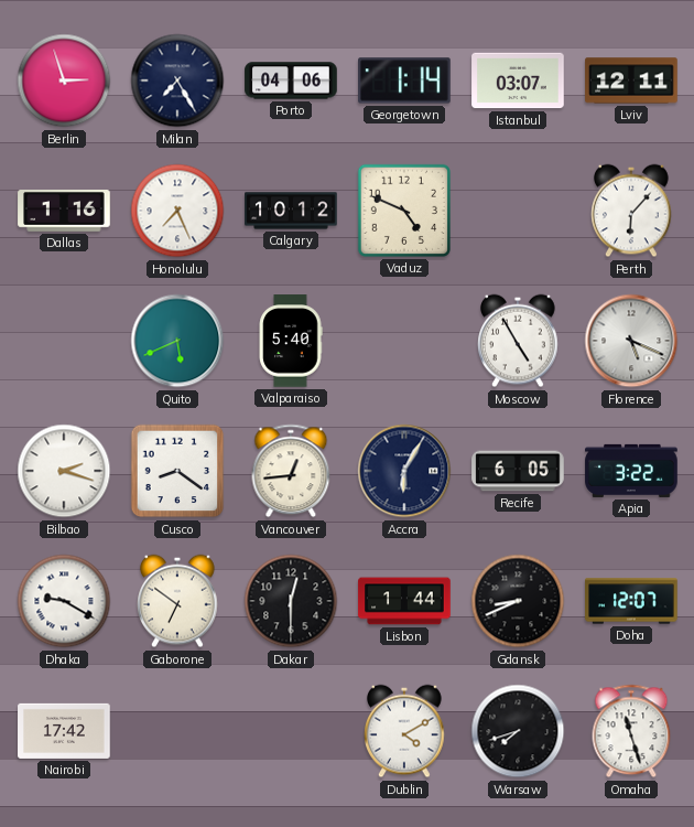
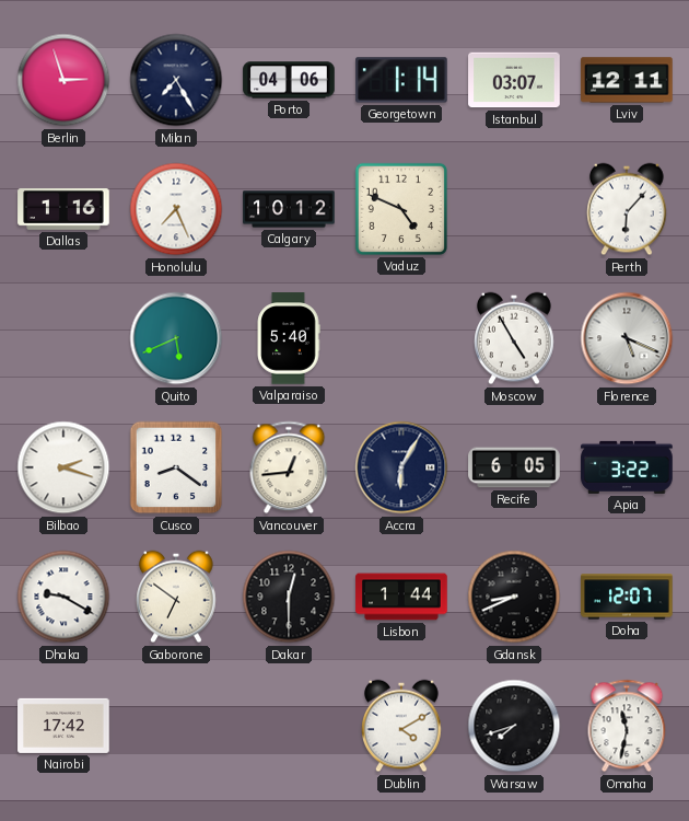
Omaha: 11:27 -> 11:32
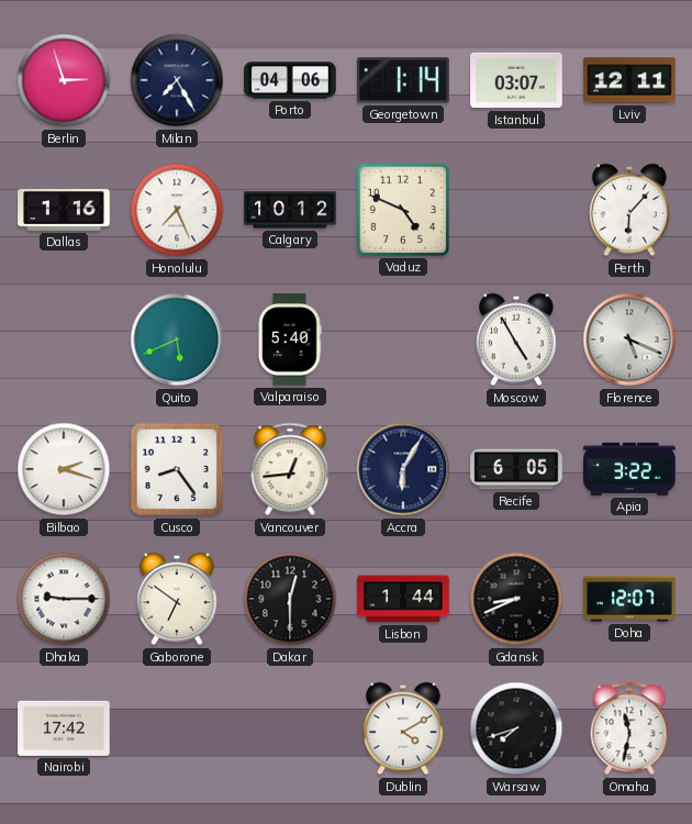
Cusco: 8:21 -> 8:24
Dhaka: 9:20 -> 9:15
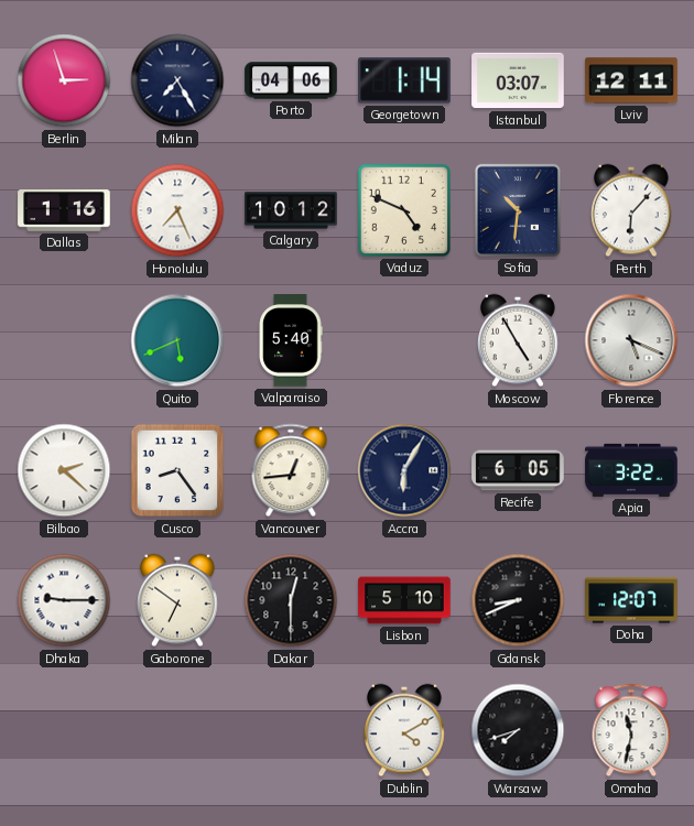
Sofia: none -> 10:31
Bilbao: 2:18 -> 2:22
Lisbon: 1:44 -> 5:10
Nairobi: 17:42 -> none
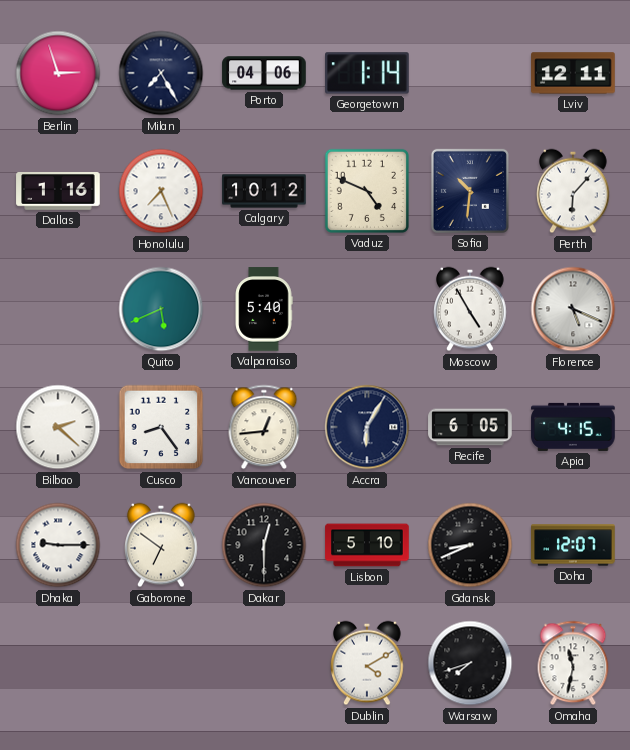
Istanbul: 03:07 -> none
Apia: 3:22 -> 4:15
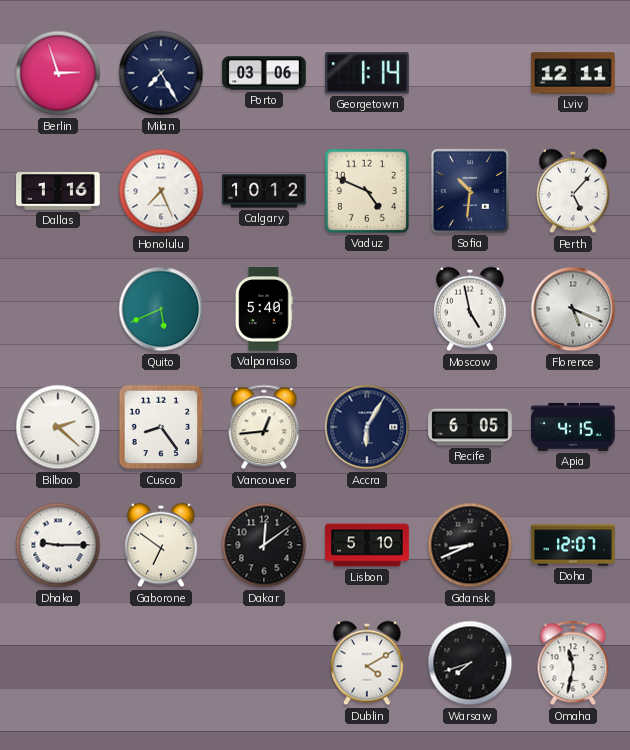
Porto: 04:06 -> 03:06
Perth: 6:07 -> 5:07
Moscow: 4:55 -> 4:58
Dakar: 12:30 -> 12:09
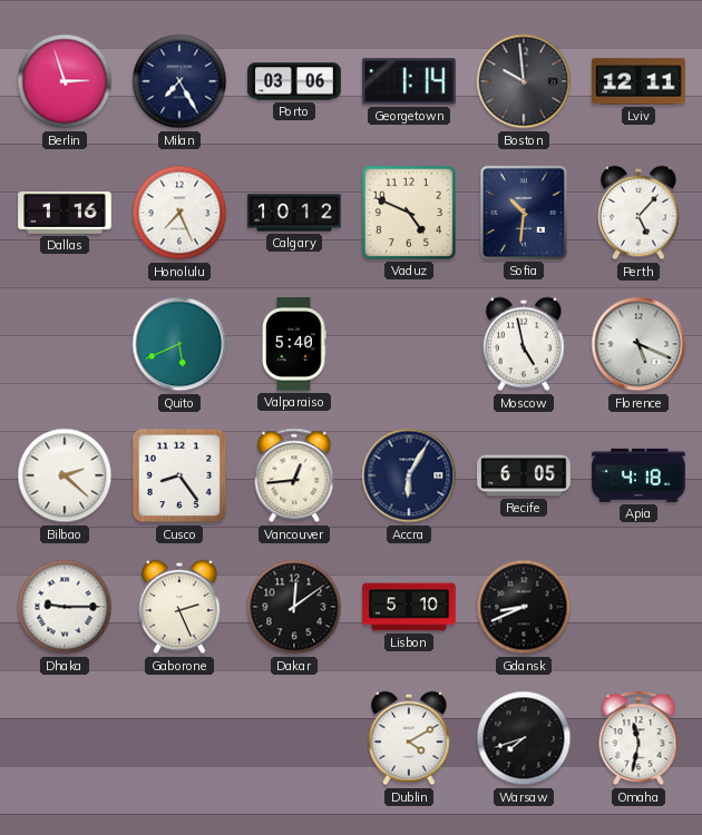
Boston: none -> 9:59
Apia: 4:15 -> 4:18
Gaborone: 6:51 -> 2:26
Doha: 12:07 -> none
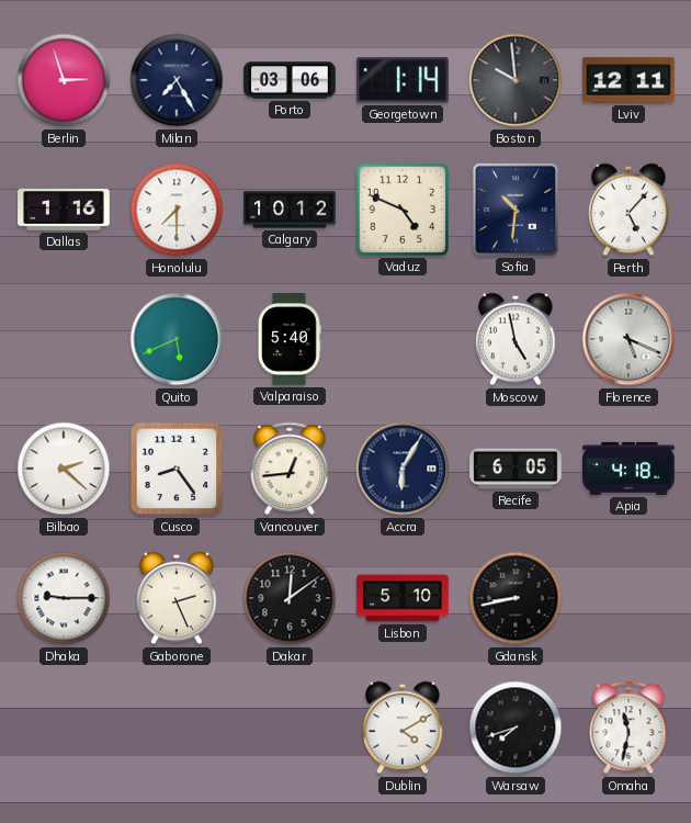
Honolulu: 7:26 -> 7:30
Gdansk: 8:41 -> 8:43
